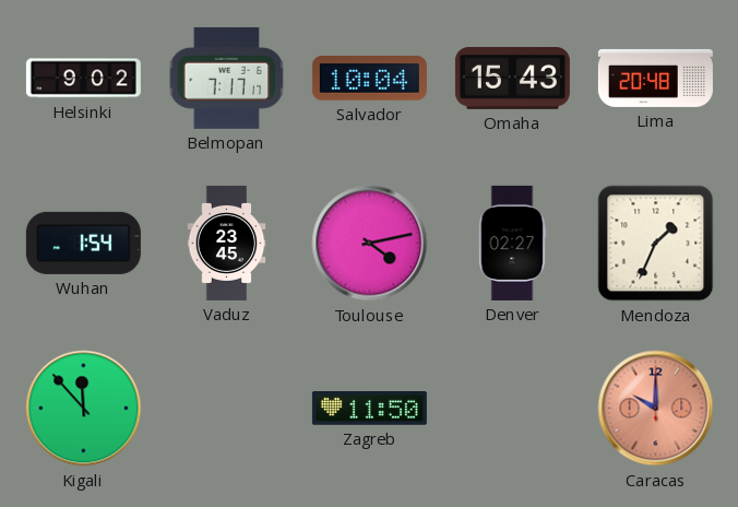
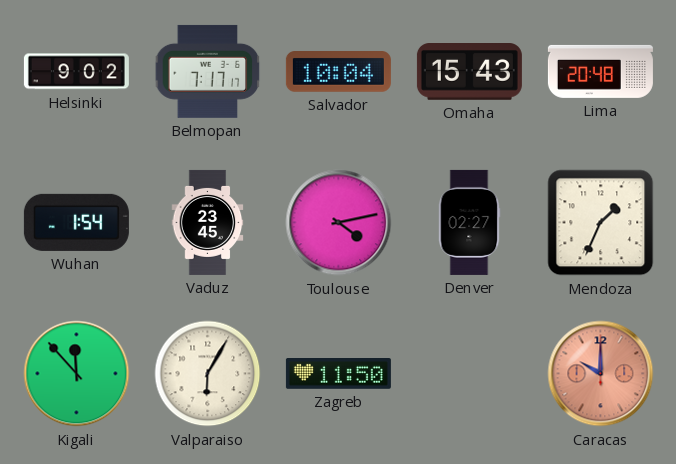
Valparaiso: none -> 6:05
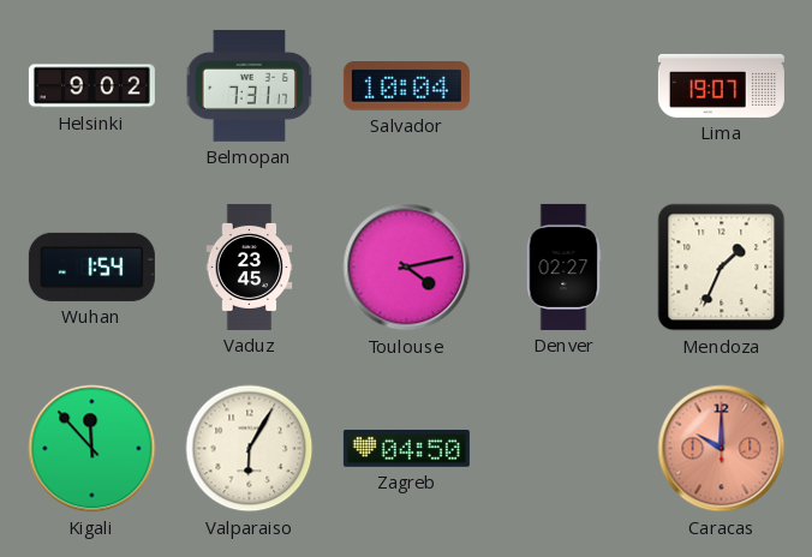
Belmopan: 7:17 -> 7:31
Omaha: 15:43 -> none
Lima: 20:48 -> 19:07
Zagreb: 11:50 -> 04:50
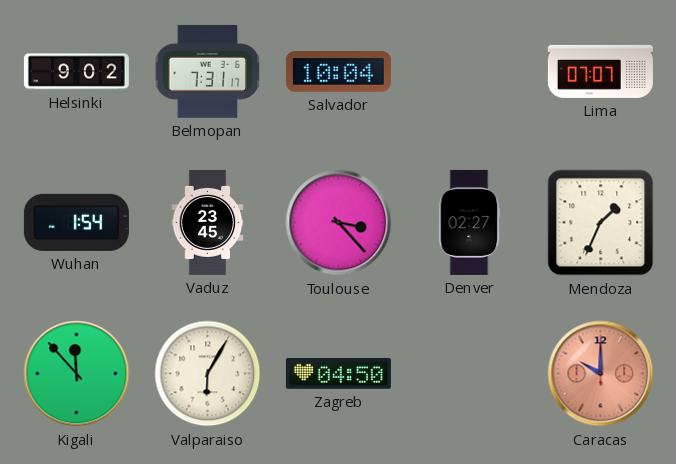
Lima: 19:07 -> 07:07
Toulouse: 4:13 -> 3:23
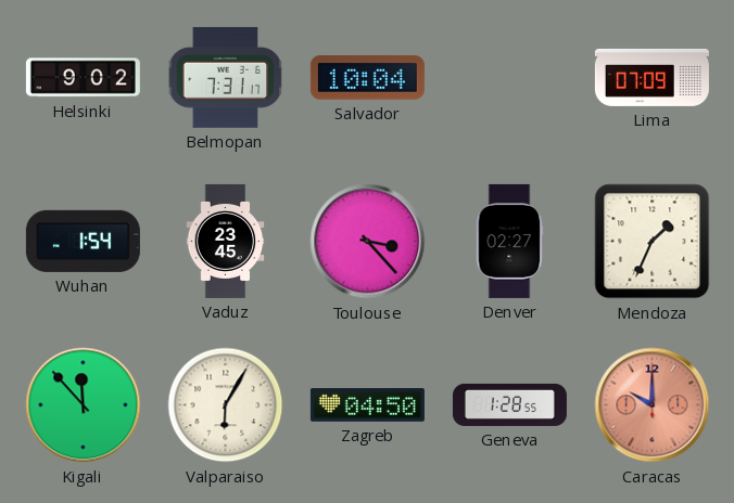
Lima: 07:07 -> 07:09
Geneva: none -> 1:28
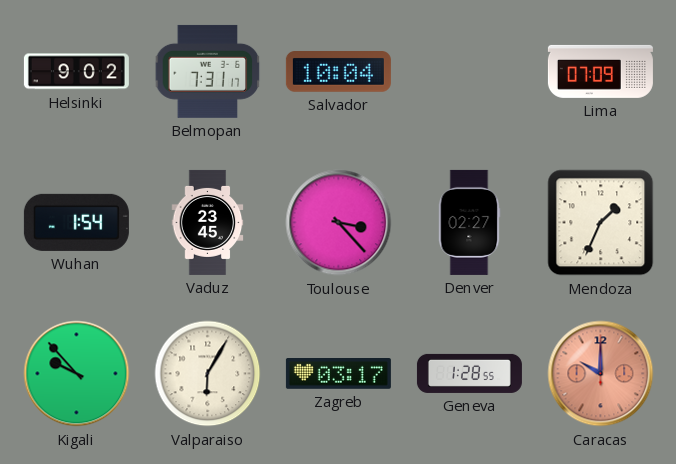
Kigali: 11:53 -> 9:53
Zagreb: 04:50 -> 03:17
